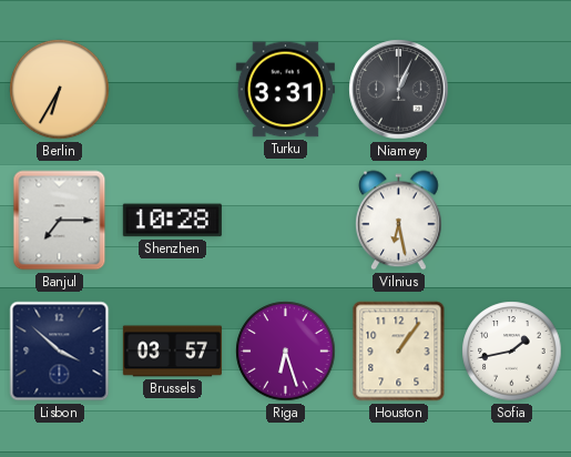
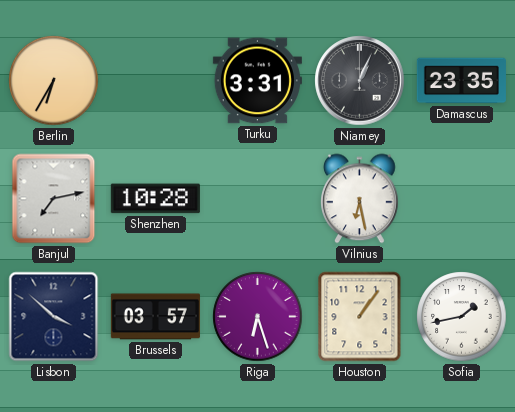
Damascus: none -> 23:35
Banjul: 7:15 -> 7:13
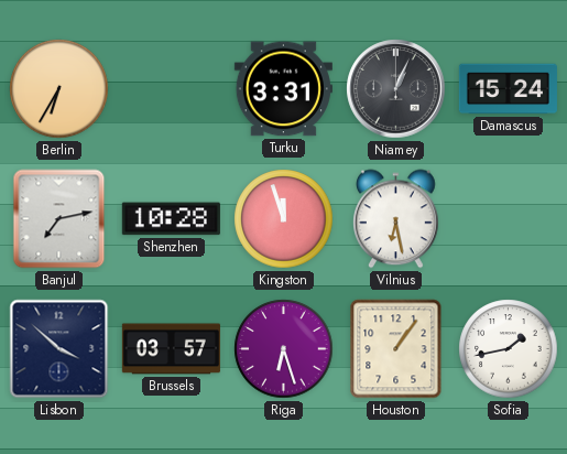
Damascus: 23:35 -> 15:24
Kingston: none -> 11:57
